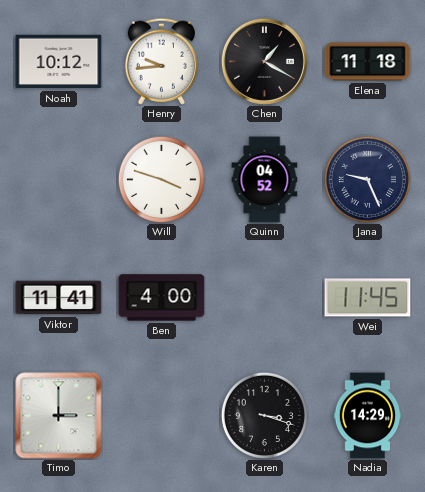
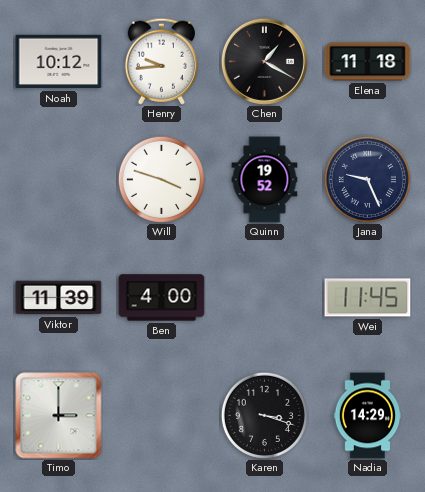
Quinn: 04:52 -> 19:52
Viktor: 11:41 -> 11:39
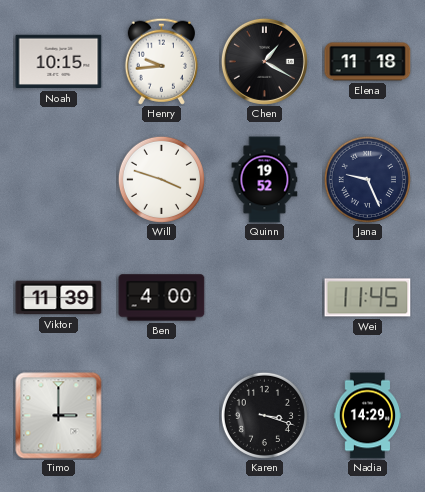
Noah: 10:12 -> 10:15
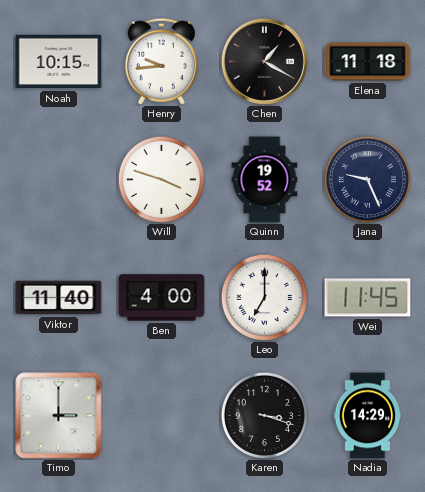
Viktor: 11:39 -> 11:40
Leo: none -> 7:00
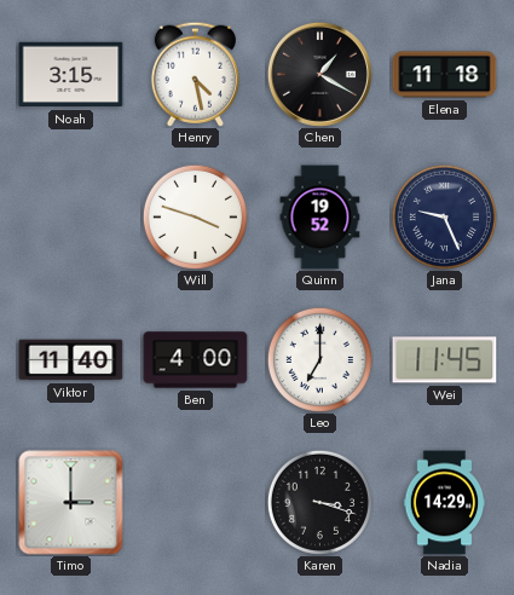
Noah: 10:15 -> 3:15
Henry: 9:44 -> 4:28
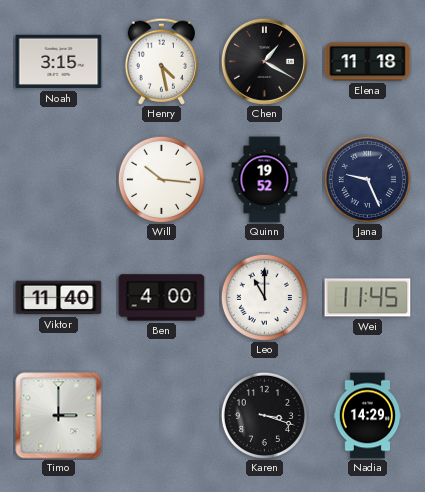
Will: 3:48 -> 10:16
Leo: 7:00 -> 11:00
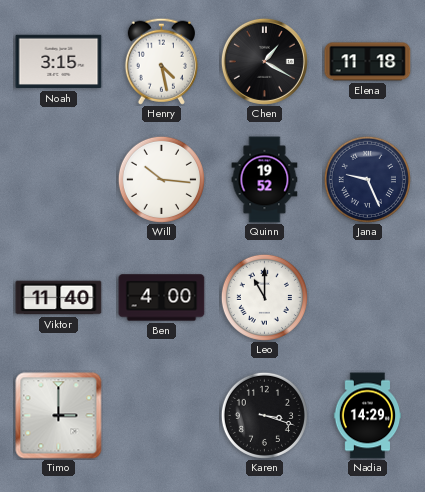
Wei: 11:45 -> none
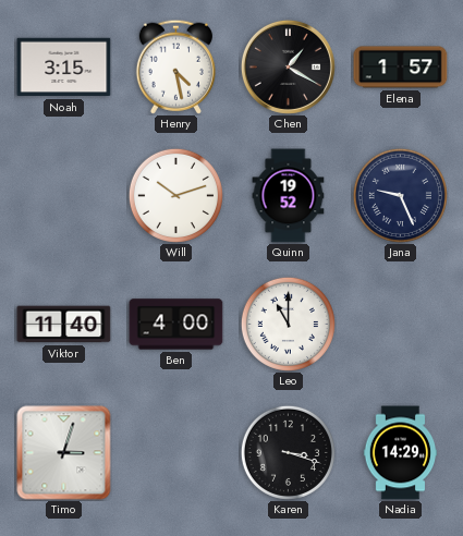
Elena: 11:18 -> 1:57
Will: 10:16 -> 10:12
Timo: 3:00 -> 3:03
